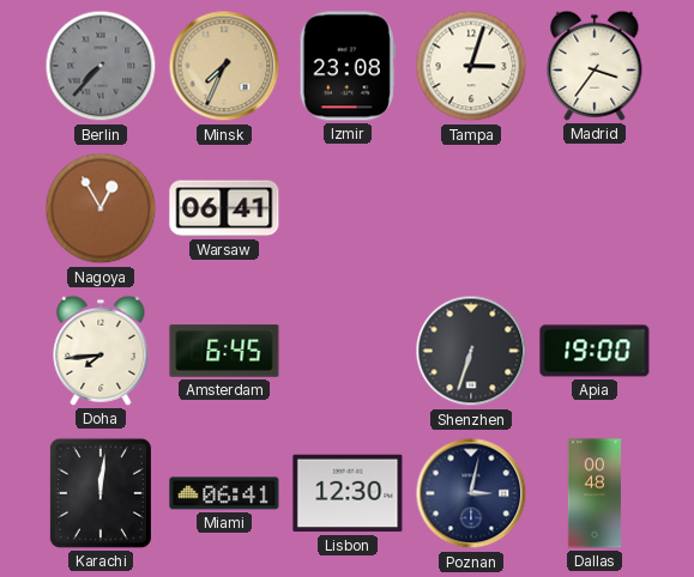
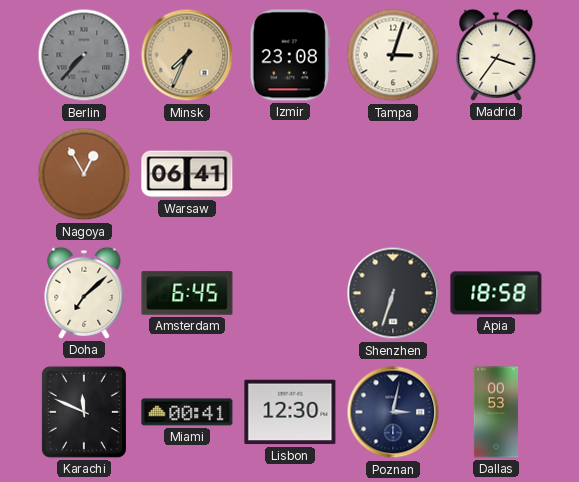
Doha: 7:44 -> 7:08
Apia: 19:00 -> 18:58
Karachi: 12:01 -> 11:49
Miami: 06:41 -> 00:41
Dallas: 00:48 -> 00:53
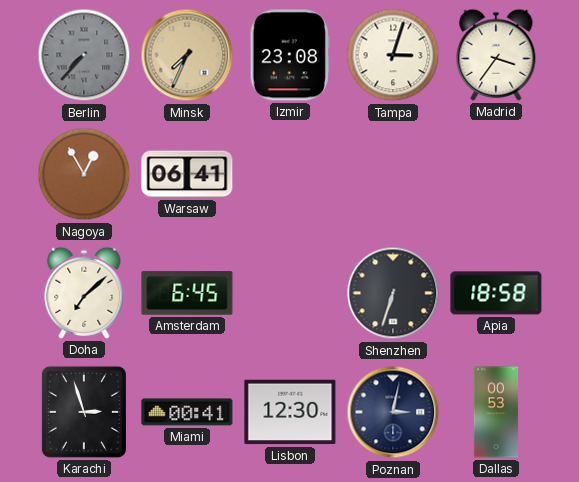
Karachi: 11:49 -> 2:57
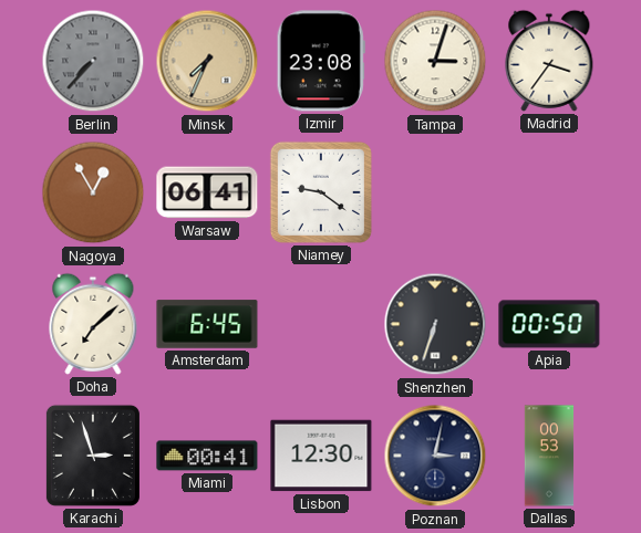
Niamey: none -> 9:21
Apia: 18:58 -> 00:50
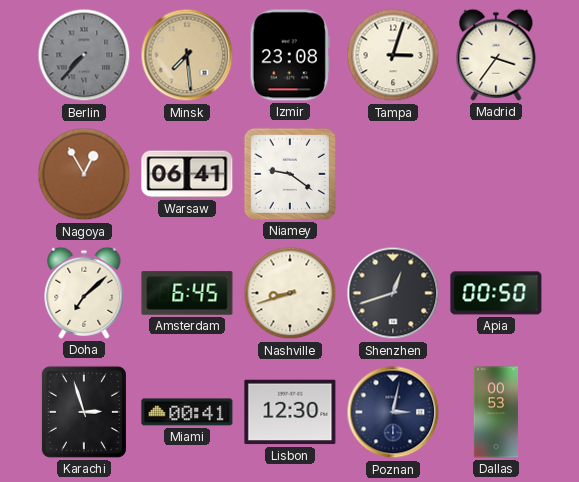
Minsk: 7:34 -> 7:29
Nashville: none -> 8:42
Shenzhen: 6:33 -> 12:42
